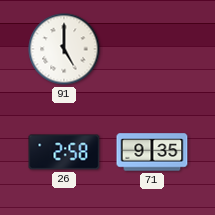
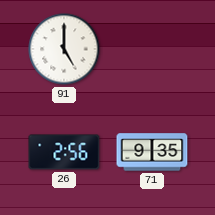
26: 2:58 -> 2:56
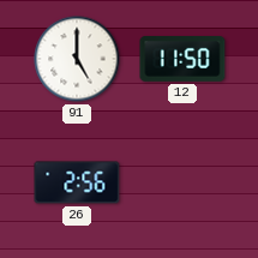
12: none -> 11:50
71: 9:35 -> none
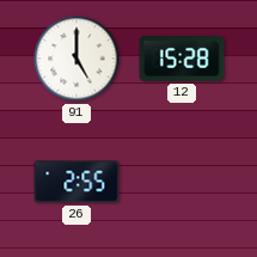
12: 11:50 -> 15:28
26: 2:56 -> 2:55
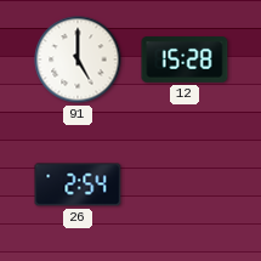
26: 2:55 -> 2:54
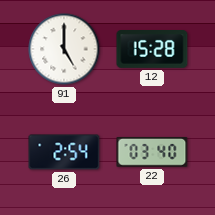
22: none -> 03:40
